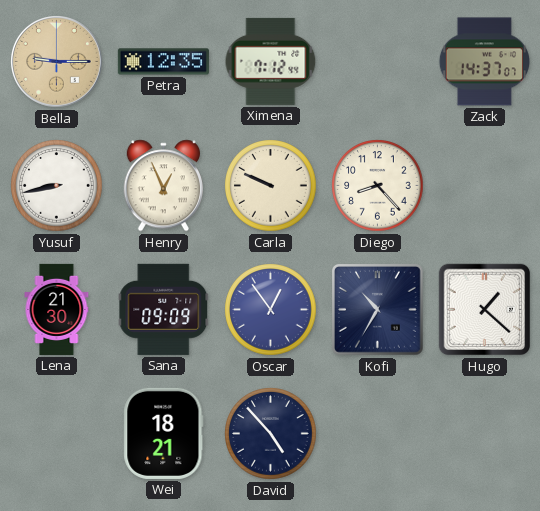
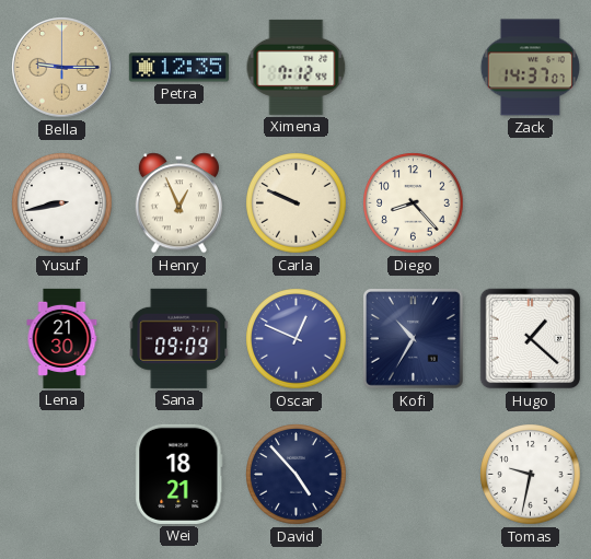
Oscar: 12:54 -> 12:49
Tomas: none -> 9:32
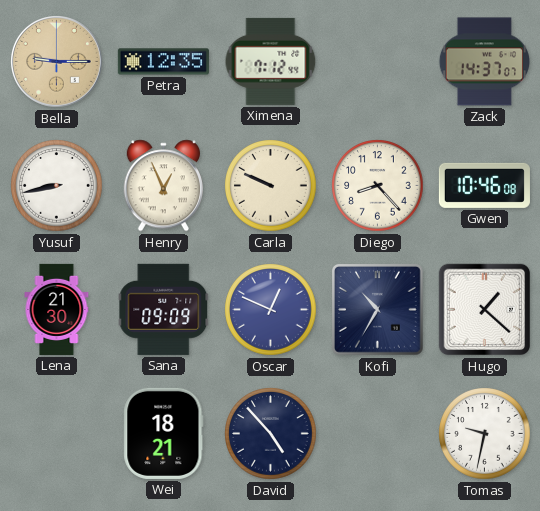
Gwen: none -> 10:46
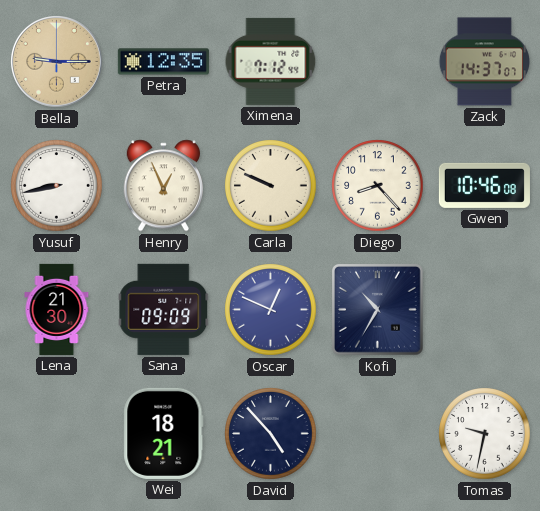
Hugo: 1:22 -> none
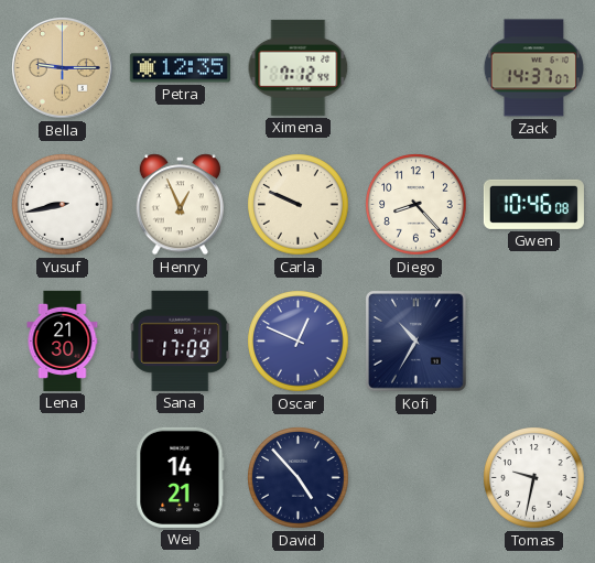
Sana: 09:09 -> 17:09
Wei: 18:21 -> 14:21
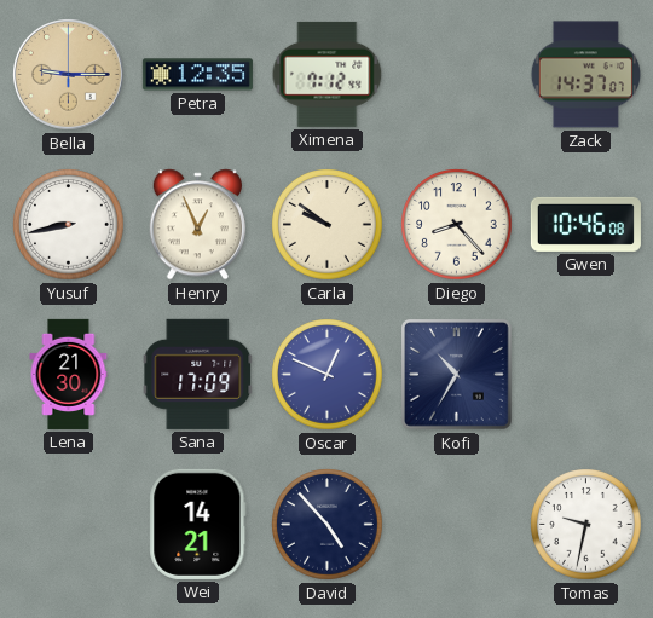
Carla: 9:49 -> 9:51
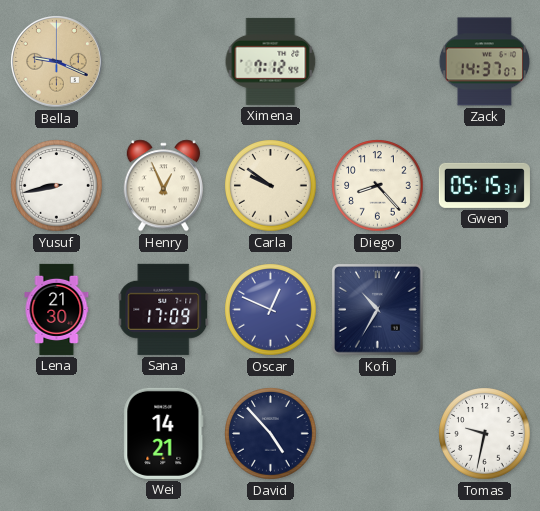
Bella: 9:15 -> 9:19
Petra: 12:35 -> none
Gwen: 10:46 -> 05:15
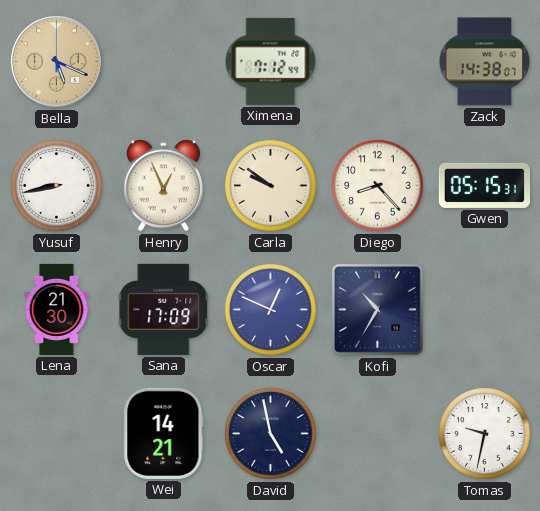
Bella: 9:19 -> 5:19
Zack: 14:37 -> 14:38
David: 4:53 -> 4:58
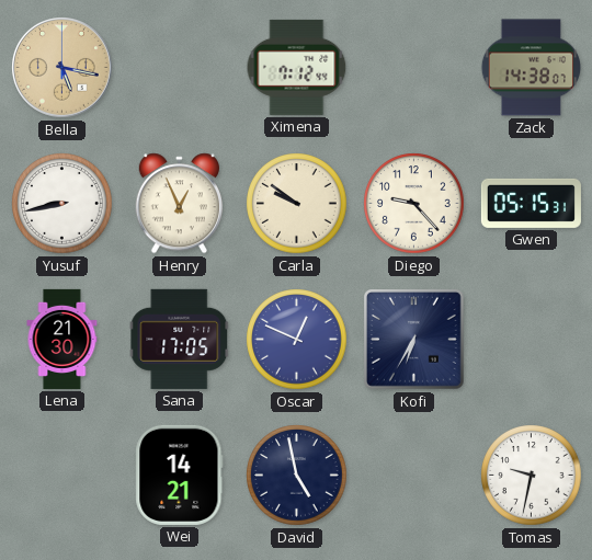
Bella: 5:19 -> 5:17
Diego: 8:23 -> 9:23
Sana: 17:09 -> 17:05
Kofi: 10:35 -> 6:35
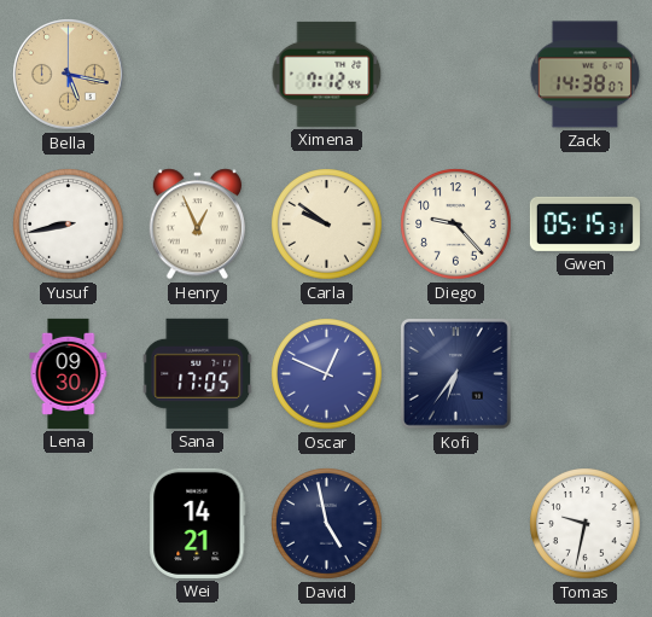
Lena: 21:30 -> 09:30
Kofi: 6:35 -> 6:36
